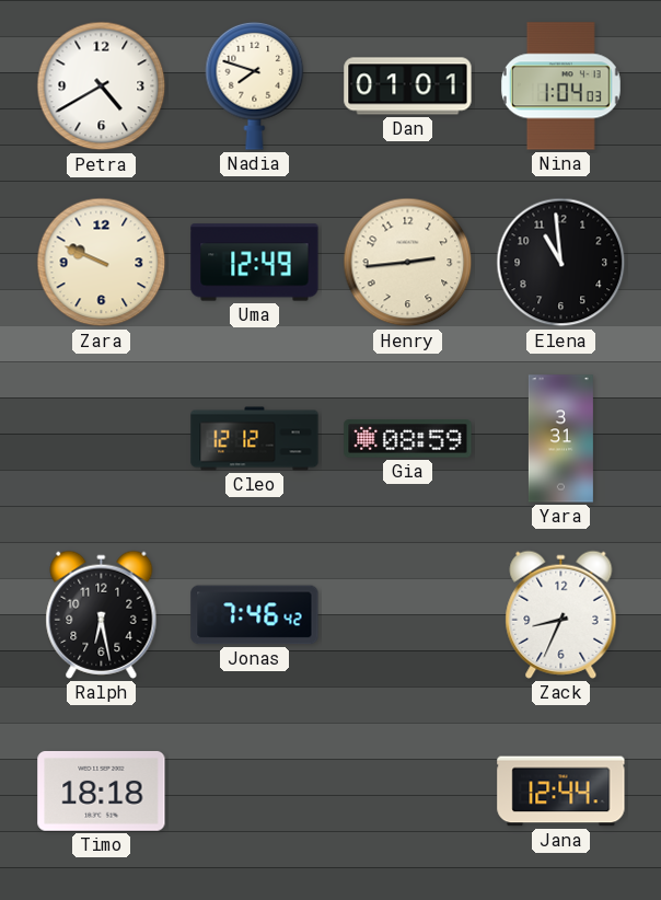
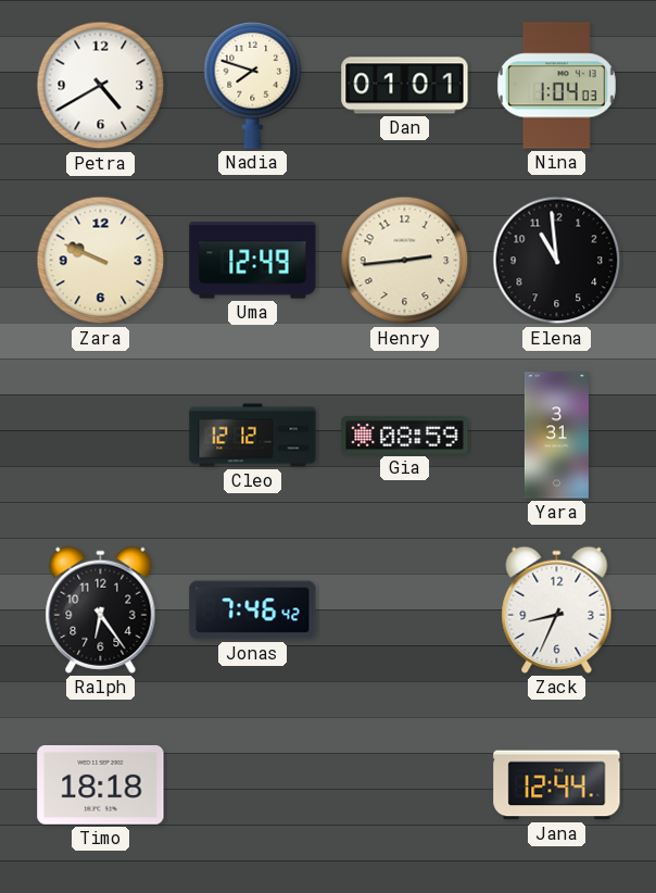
Ralph: 6:28 -> 6:24
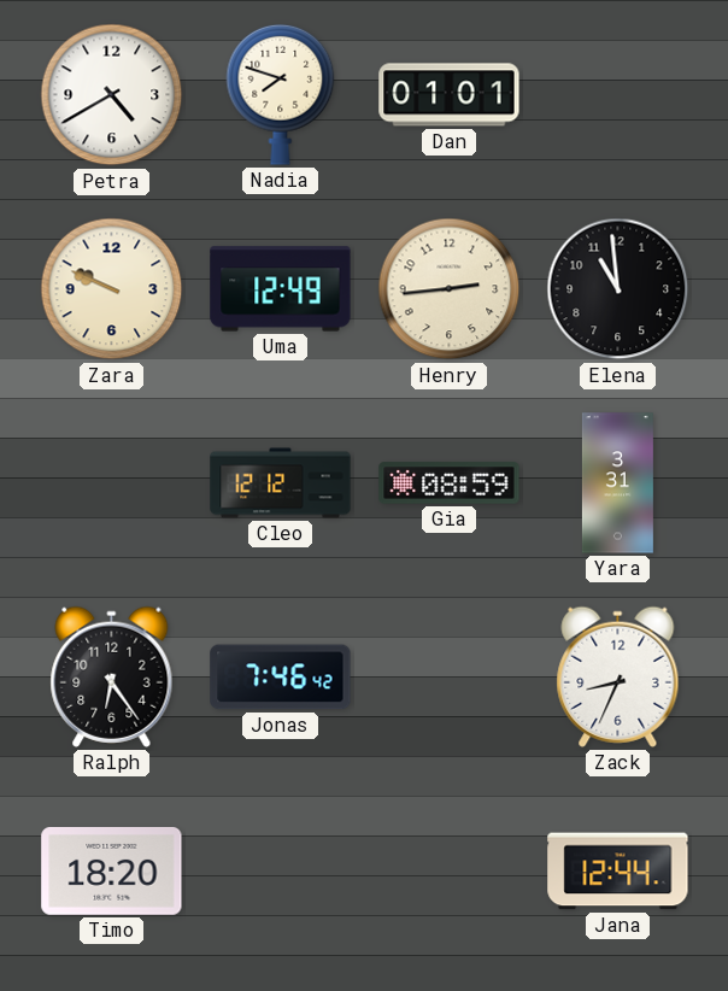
Nina: 1:04 -> none
Timo: 18:18 -> 18:20
